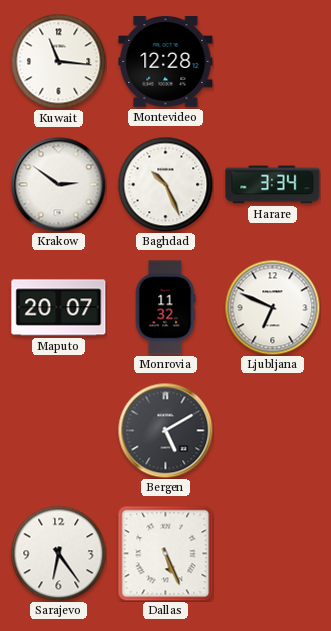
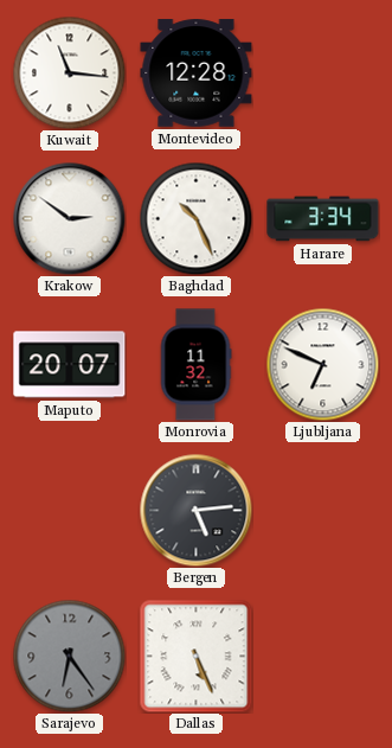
Bergen: 5:10 -> 5:14
Sarajevo dial: white -> grey
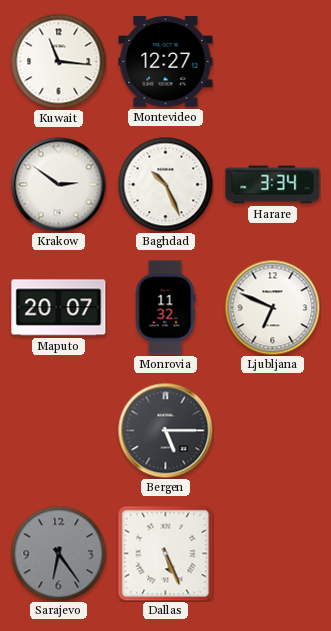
Montevideo: 12:28 -> 12:27
Bergen: 5:14 -> 5:15
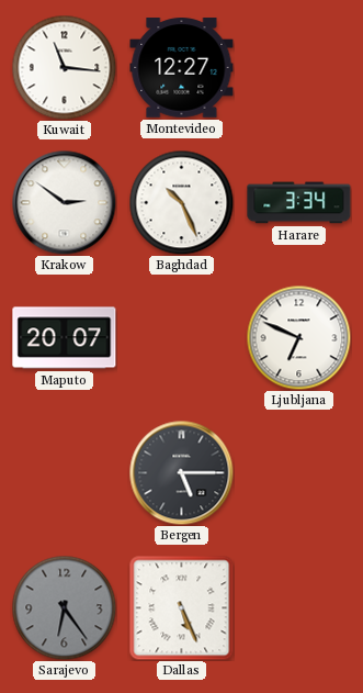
Monrovia: 11:32 -> none
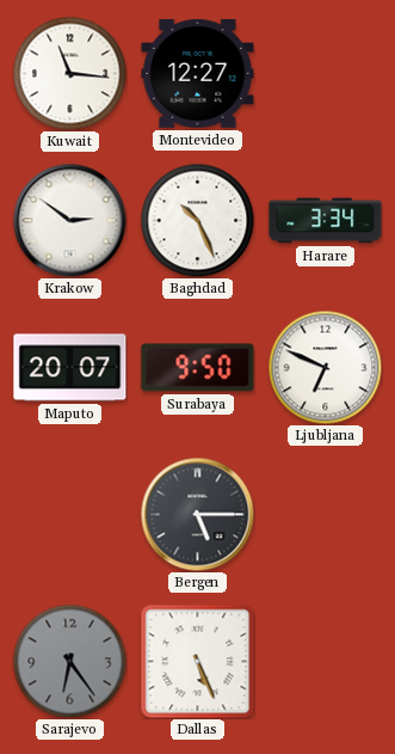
Surabaya: none -> 9:50
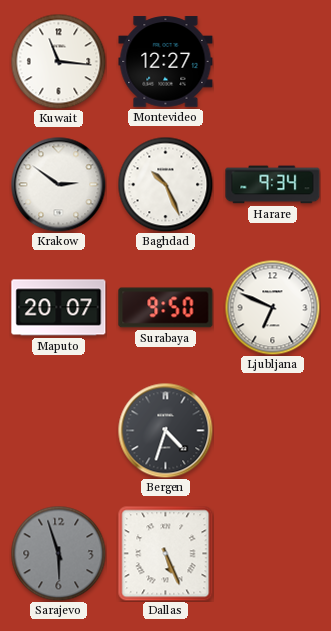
Harare: 3:34 -> 9:34
Bergen: 5:15 -> 4:33
Sarajevo: 6:24 -> 5:57
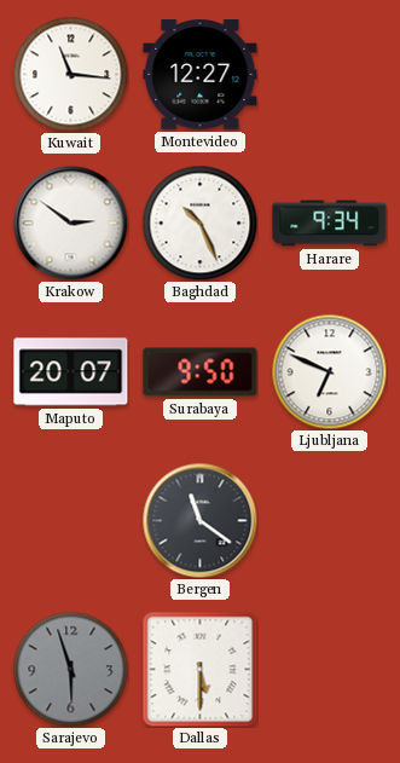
Bergen: 4:33 -> 11:21
Dallas: 5:26 -> 5:30
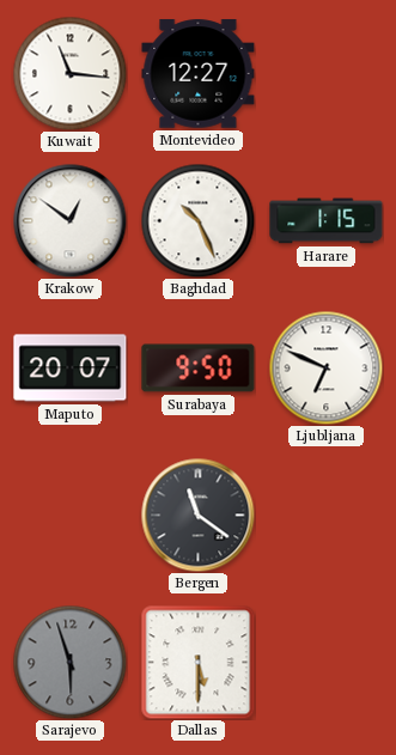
Krakow: 2:51 -> 12:51
Harare: 9:34 -> 1:15
